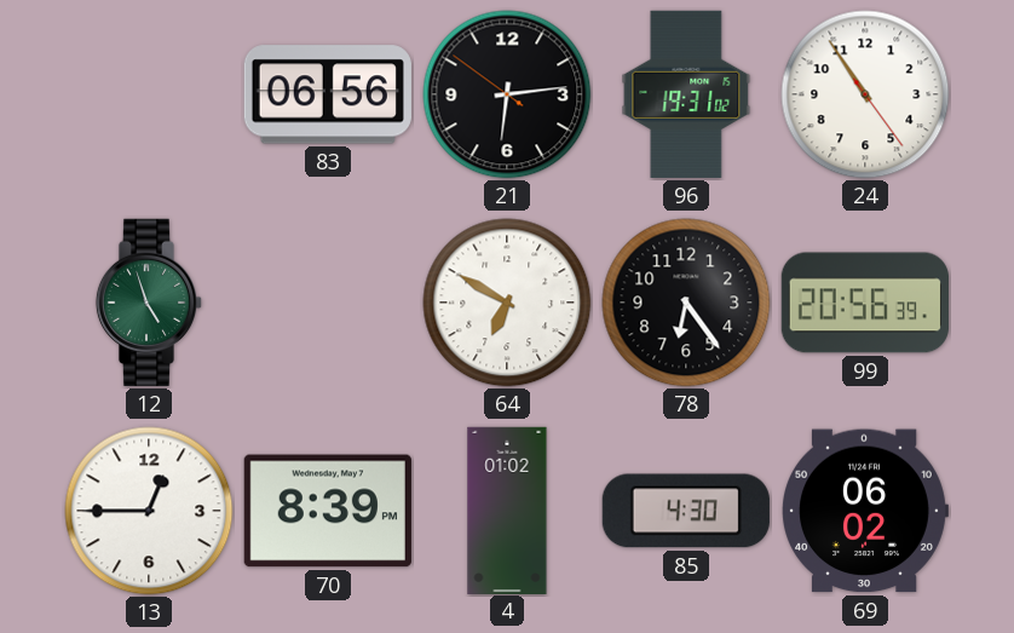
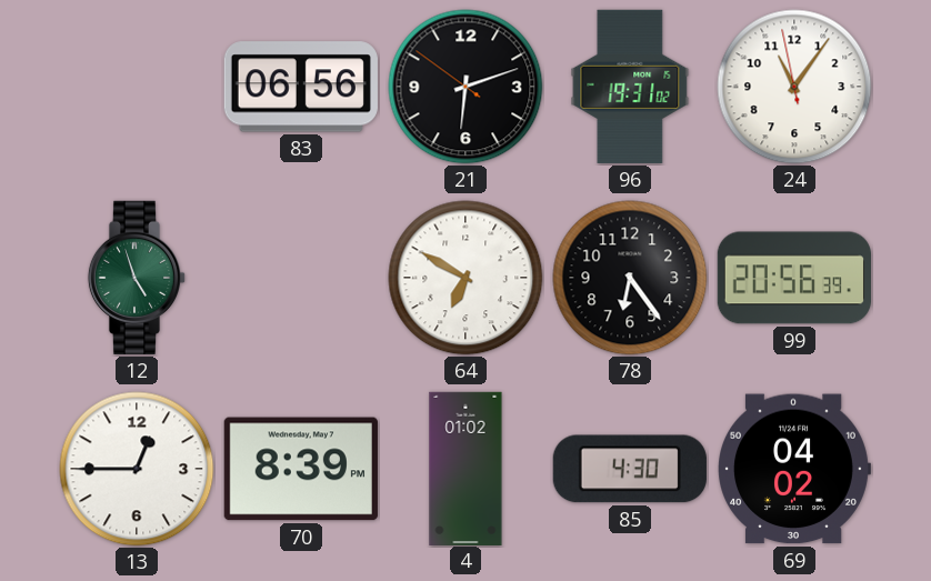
21: 6:13 -> 6:11
24: 10:54 -> 11:05
69: 06:02 -> 04:02
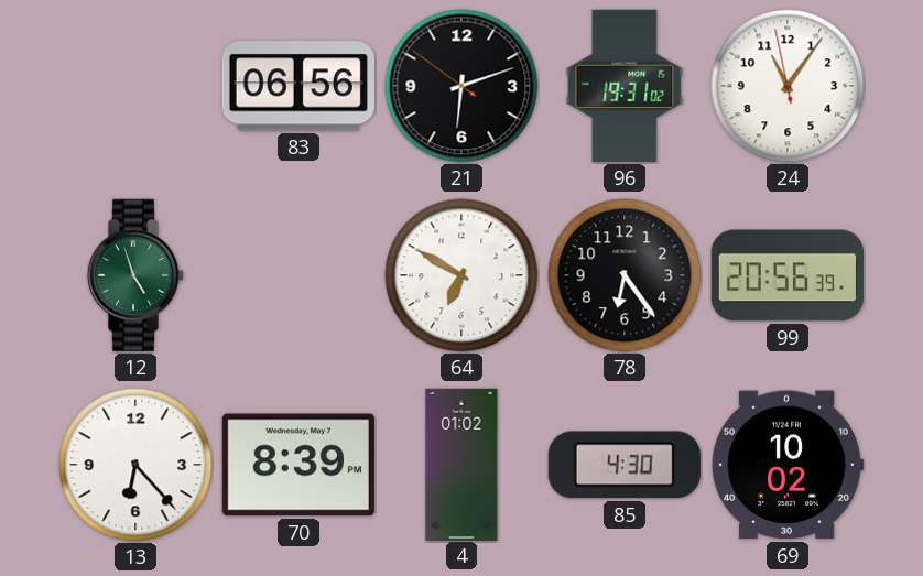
13: 12:45 -> 6:23
69: 04:02 -> 10:02
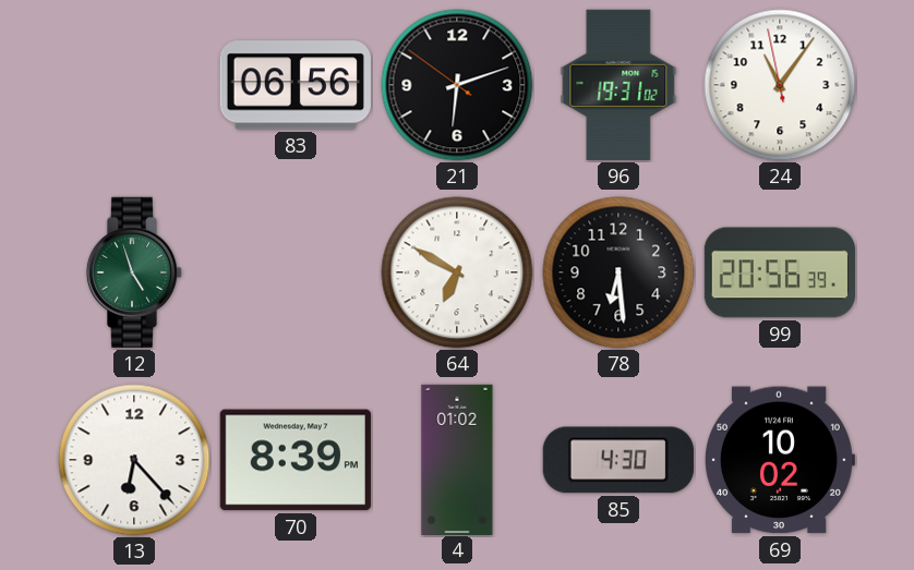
78: 6:24 -> 6:29
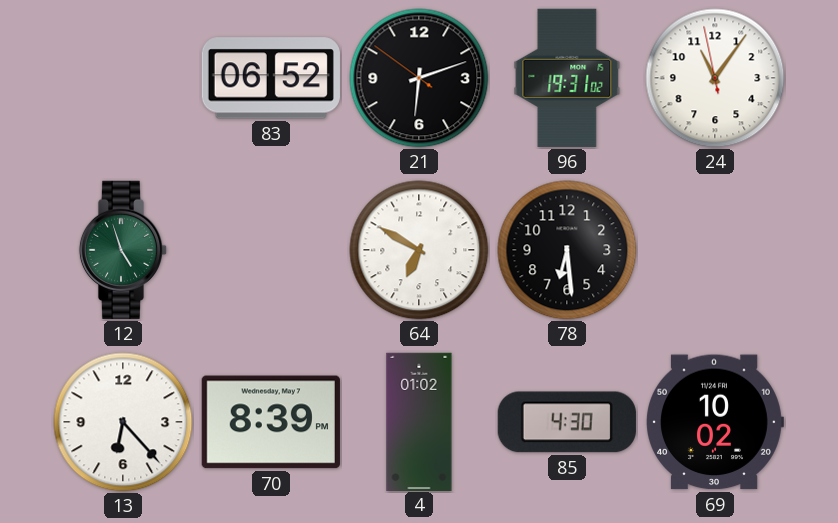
83: 06:56 -> 06:52
99: 20:56 -> none
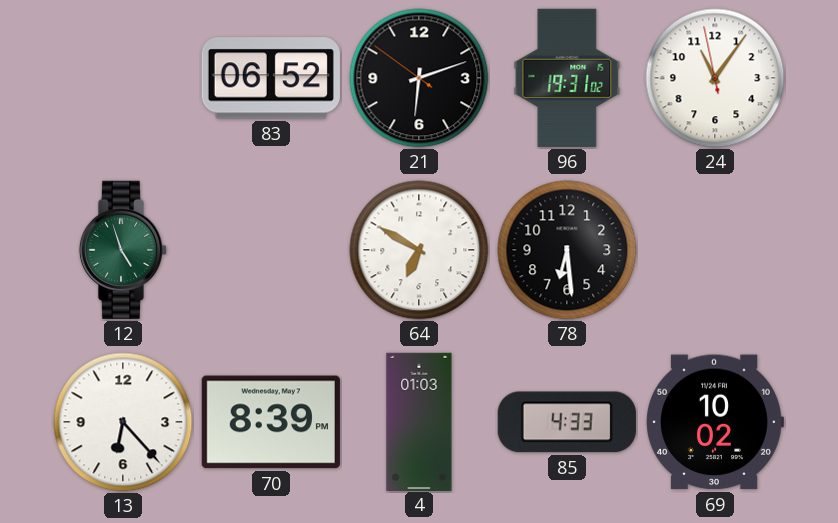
4: 01:02 -> 01:03
85: 4:30 -> 4:33
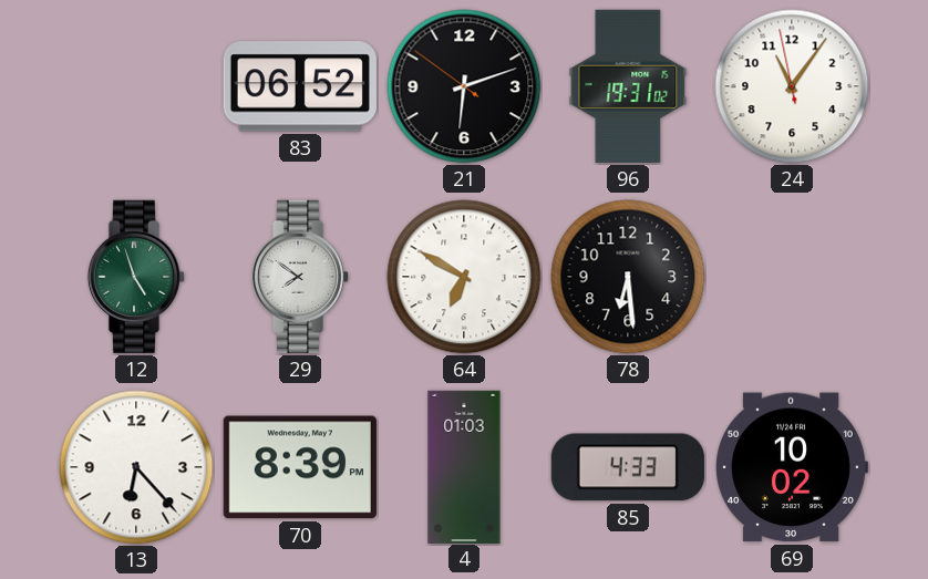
29: none -> 7:51
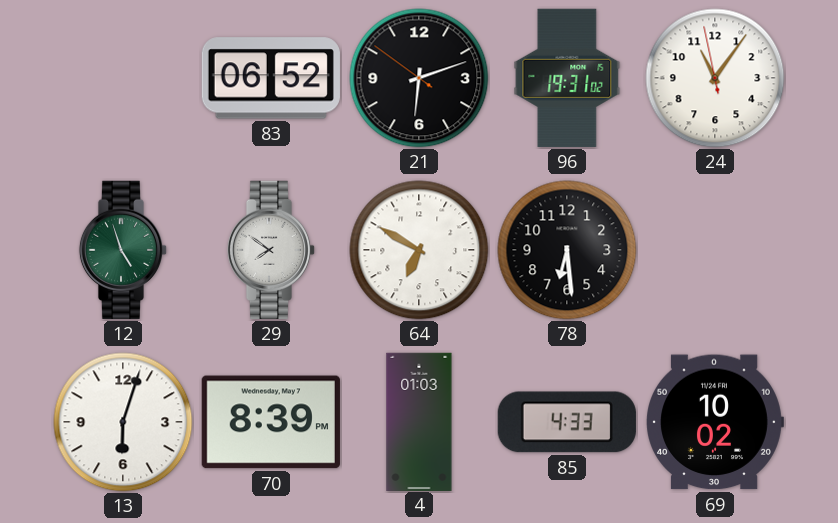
13: 6:23 -> 6:03
